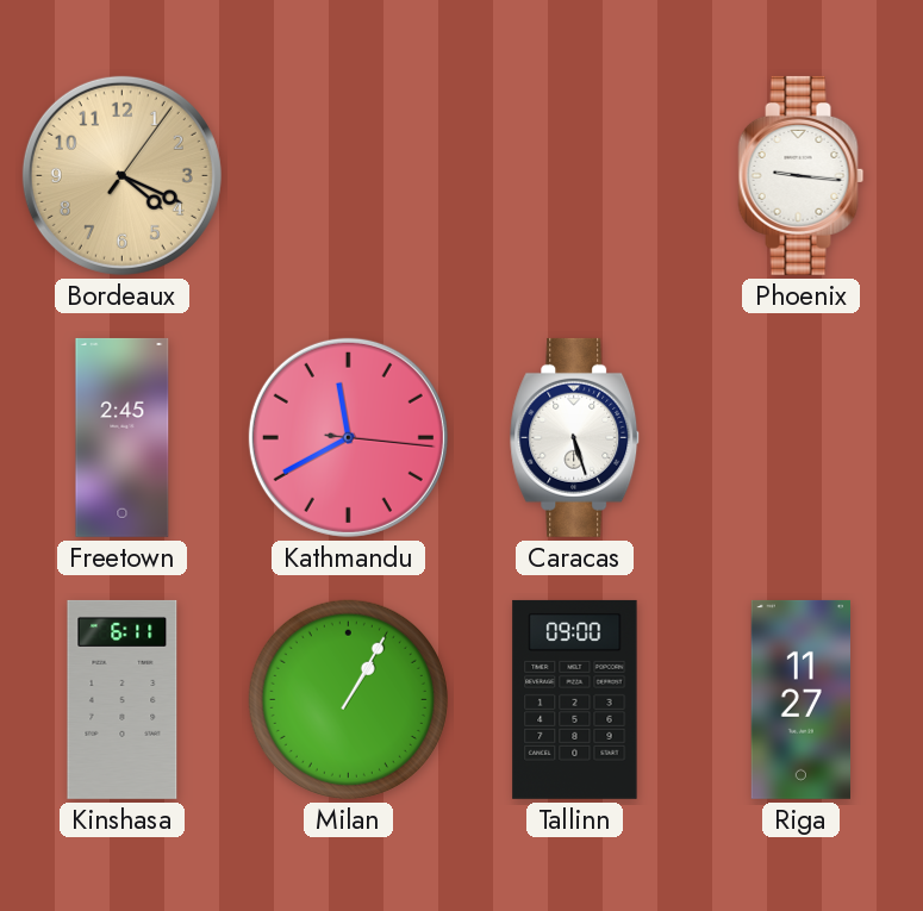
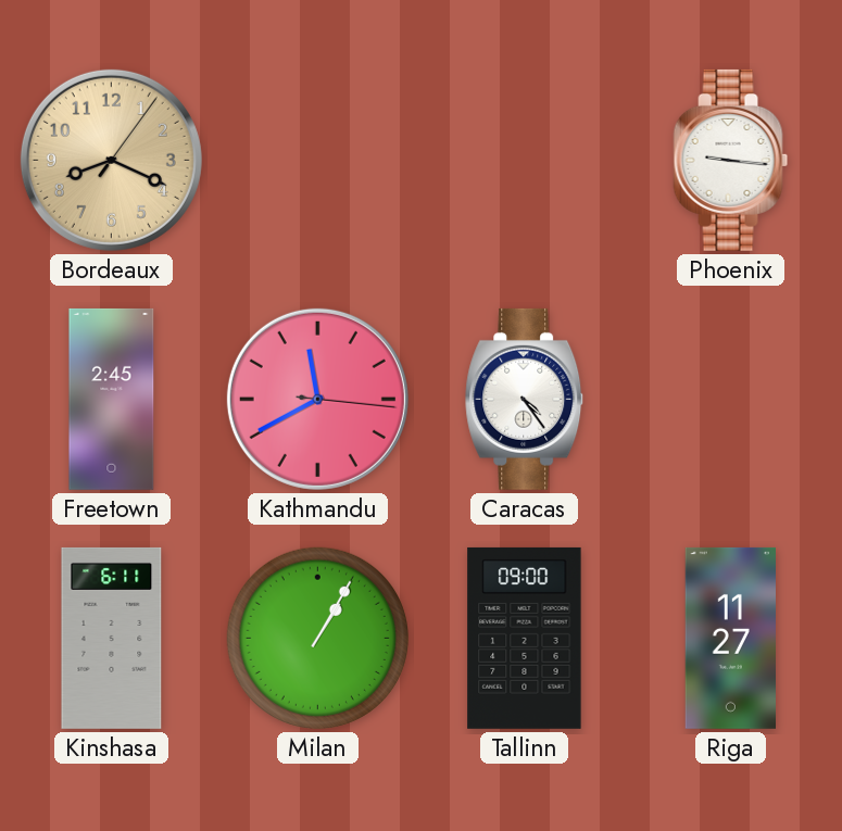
Bordeaux: 4:19 -> 8:19
Caracas: 5:27 -> 4:24
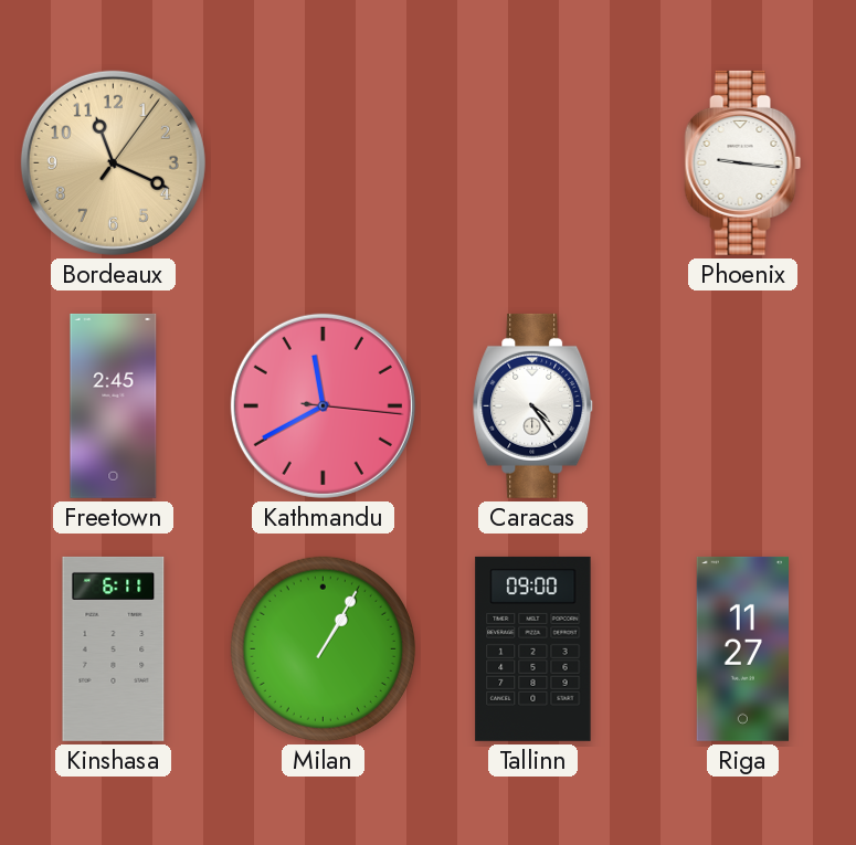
Bordeaux: 8:19 -> 11:19
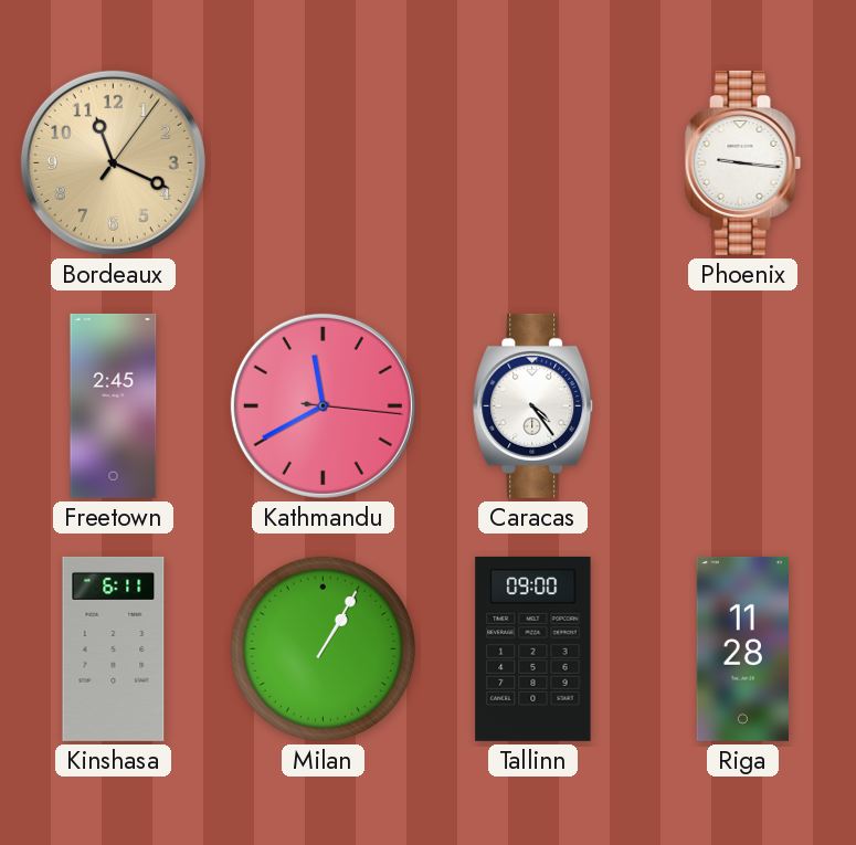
Riga: 11:27 -> 11:28
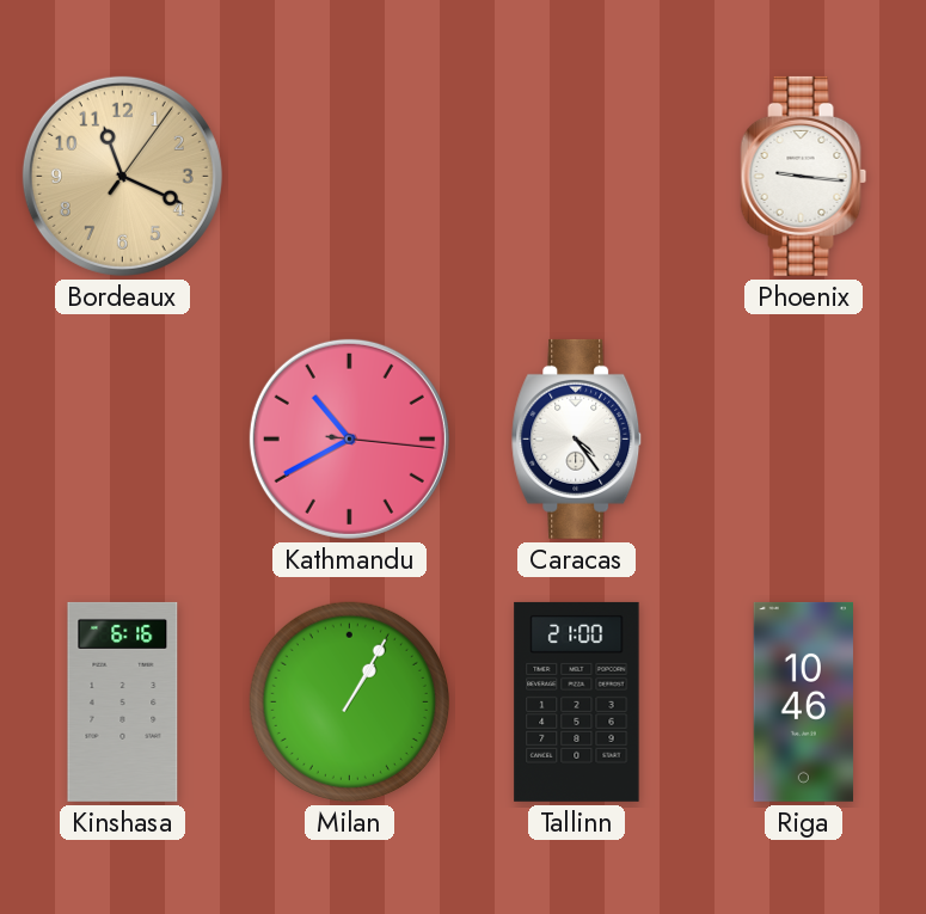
Freetown: 2:45 -> none
Kathmandu: 11:40 -> 10:40
Kinshasa: 6:11 -> 6:16
Tallinn: 09:00 -> 21:00
Riga: 11:28 -> 10:46
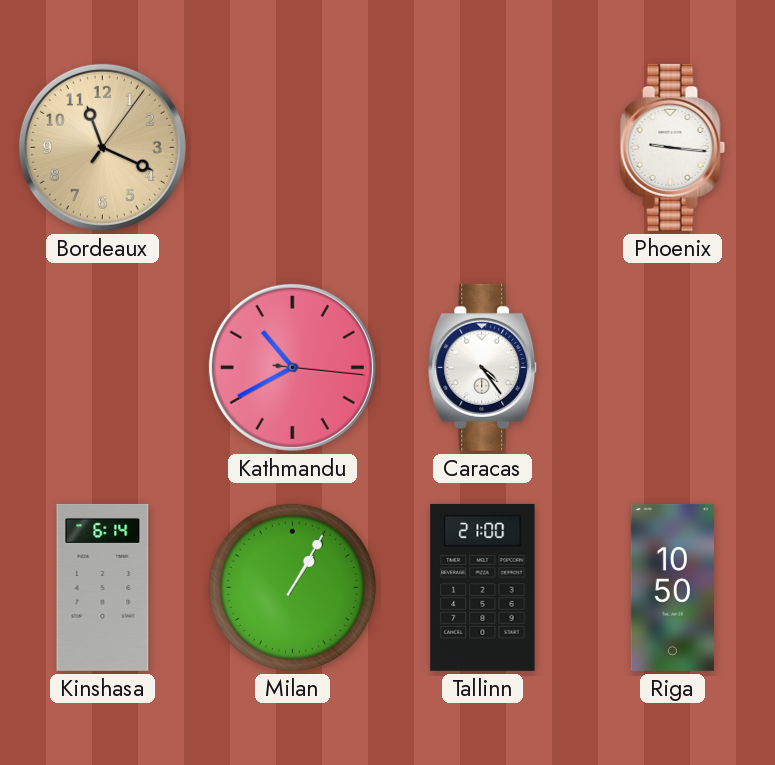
Kinshasa: 6:16 -> 6:14
Riga: 10:46 -> 10:50
